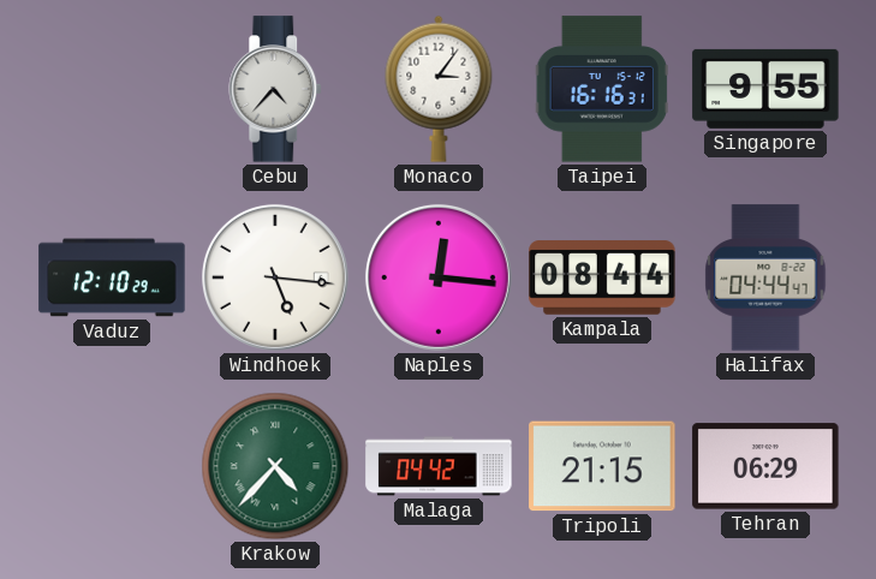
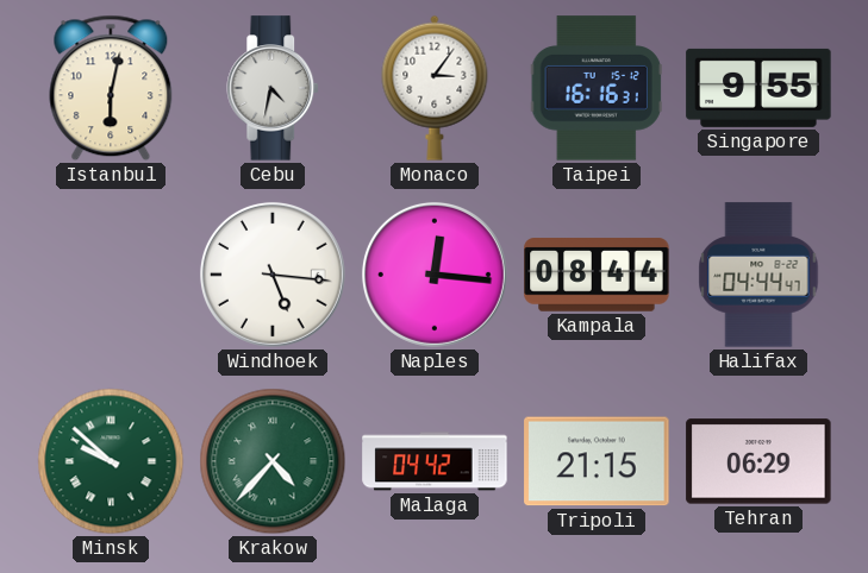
Istanbul: none -> 6:02
Cebu: 4:37 -> 4:32
Vaduz: 12:10 -> none
Minsk: none -> 9:52
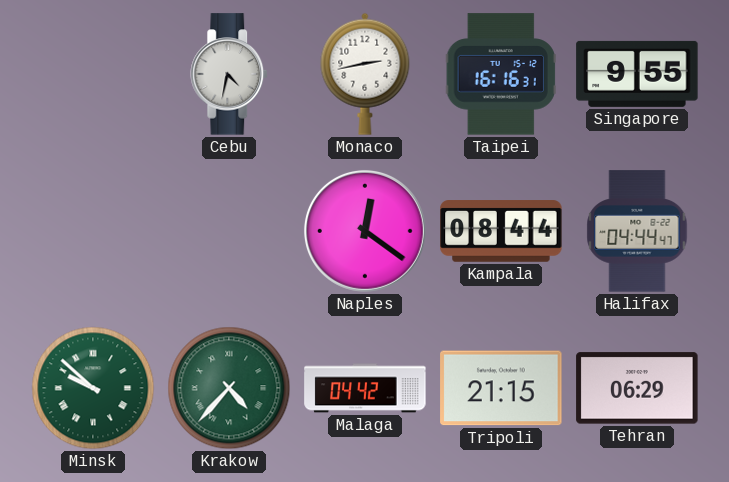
Istanbul: 6:02 -> none
Monaco: 3:06 -> 2:43
Windhoek: 5:16 -> none
Naples: 12:16 -> 12:21
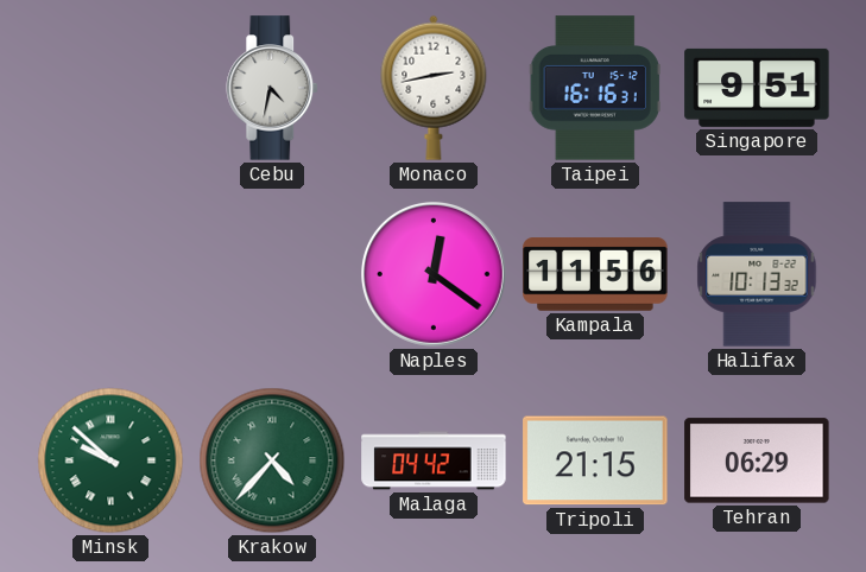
Singapore: 9:55 -> 9:51
Kampala: 08:44 -> 11:56
Halifax: 04:44 -> 10:13
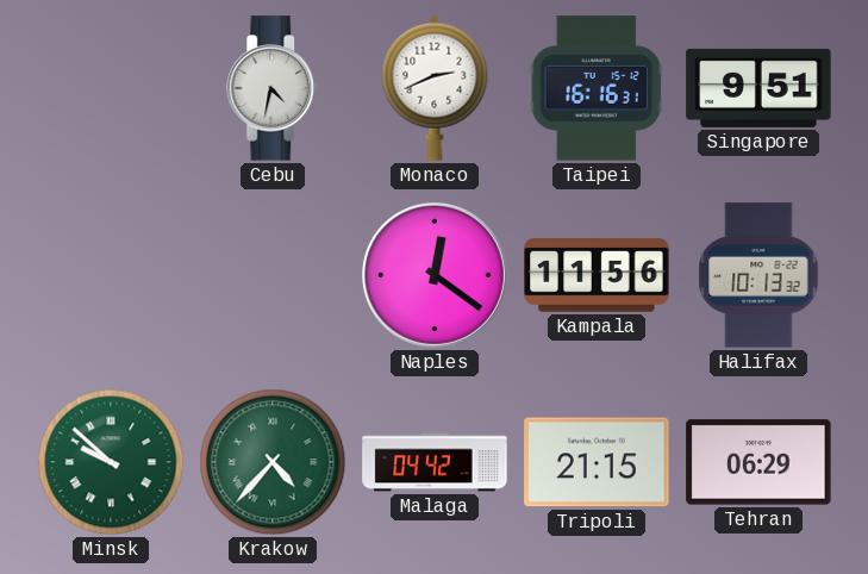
Monaco: 2:43 -> 2:41
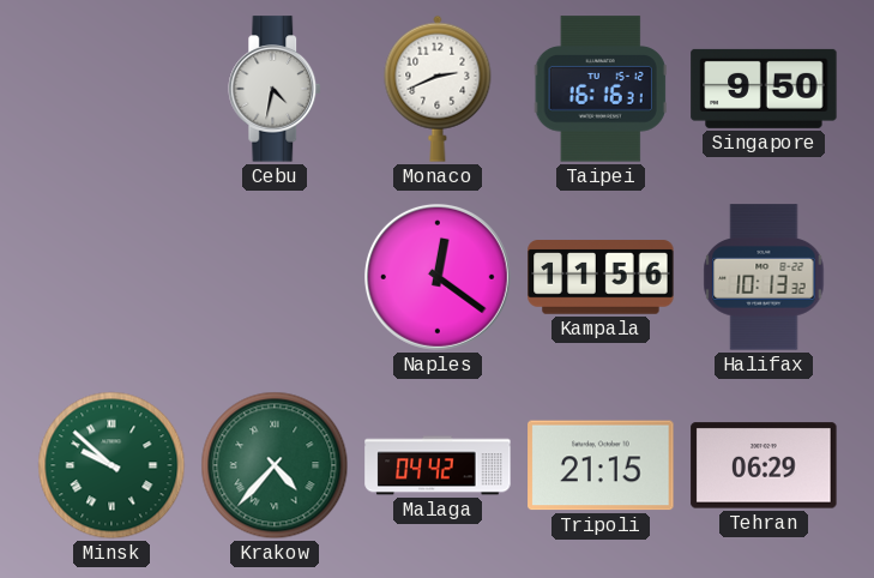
Singapore: 9:51 -> 9:50
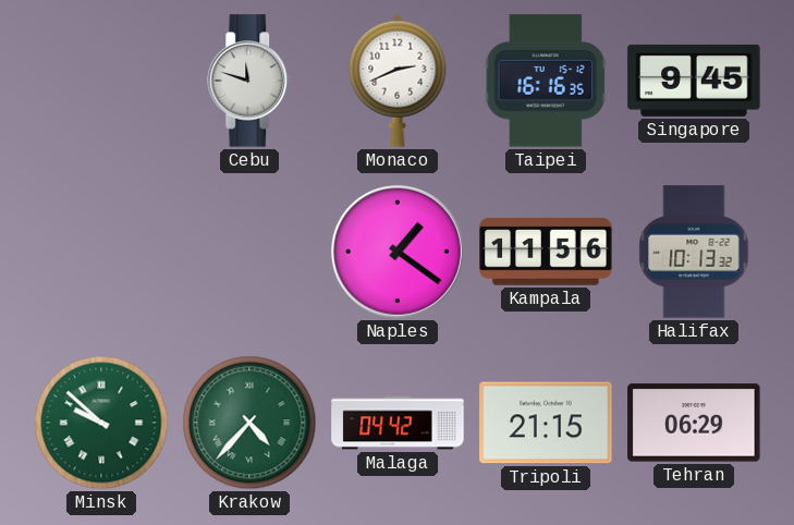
Cebu: 4:32 -> 11:48
Taipei: 16:16:31 -> 16:16:35
Singapore: 9:50 -> 9:45
Naples: 12:21 -> 1:21
